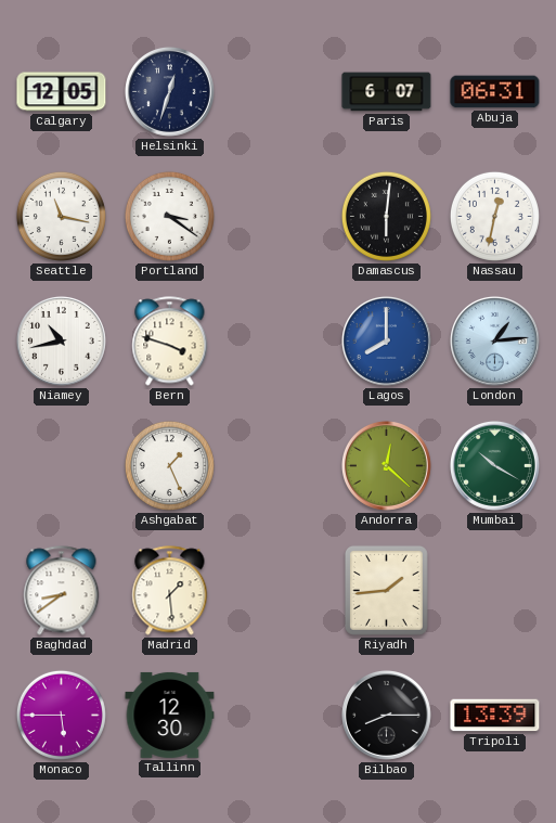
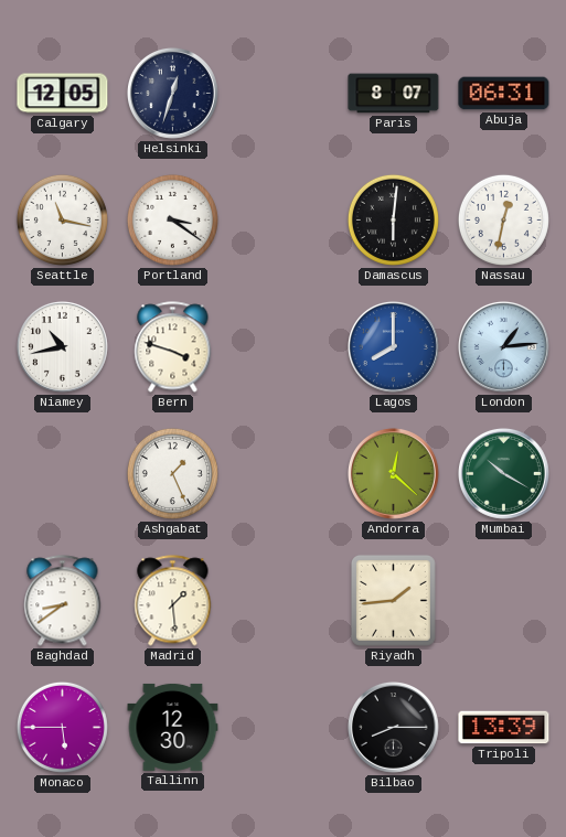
Paris: 6:07 -> 8:07
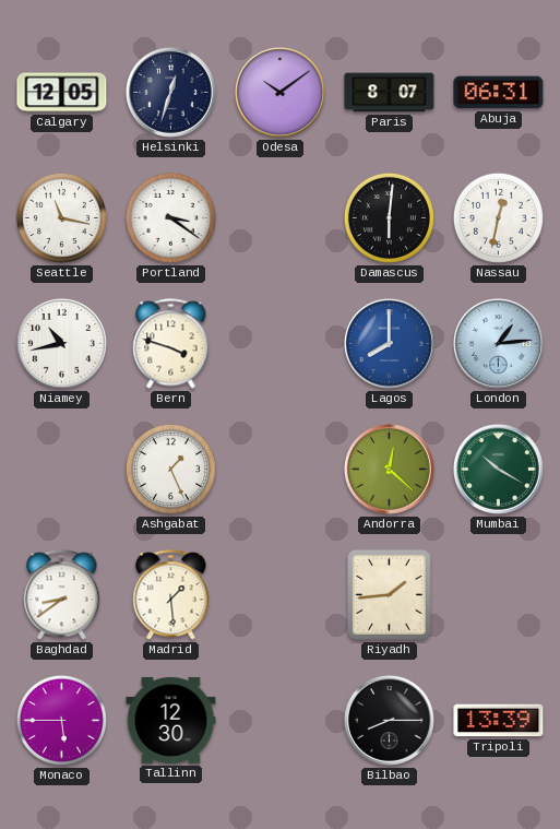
Odesa: none -> 10:09
